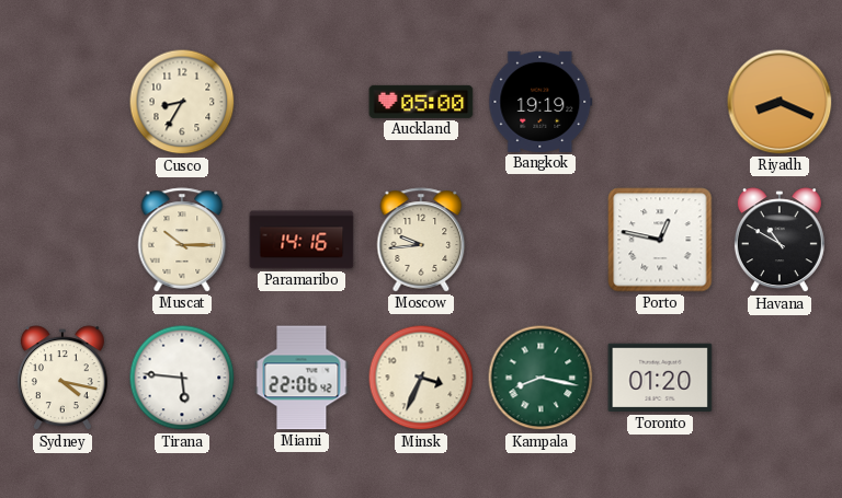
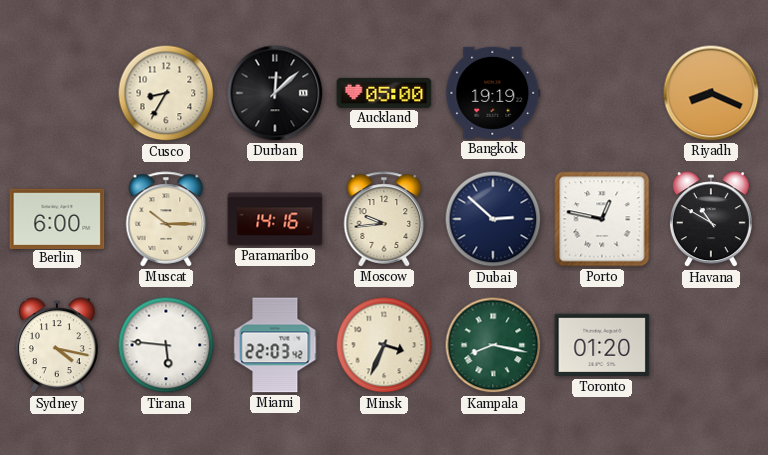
Durban: none -> 12:08
Berlin: none -> 6:00
Dubai: none -> 2:52
Miami: 22:06 -> 22:03
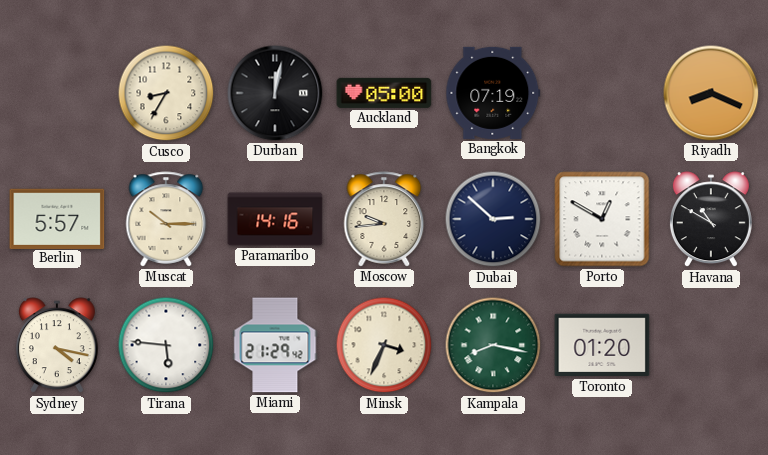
Durban: 12:08 -> 12:02
Bangkok: 19:19 -> 07:19
Berlin: 6:00 -> 5:57
Porto: 12:47 -> 12:50
Miami: 22:03 -> 21:29
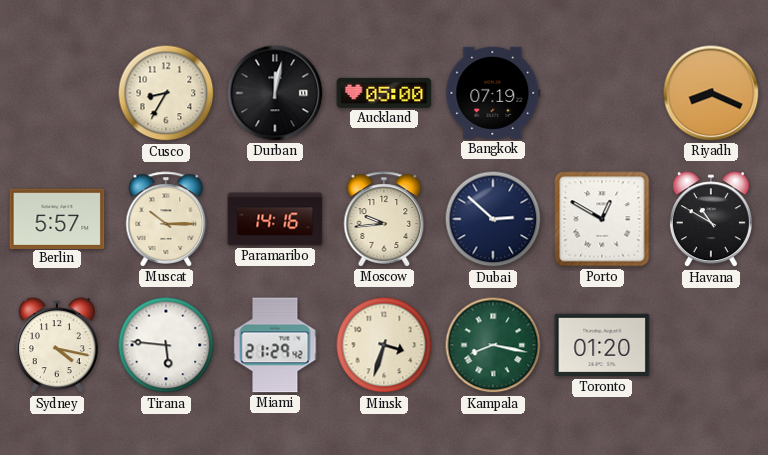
Minsk: 3:34 -> 3:33
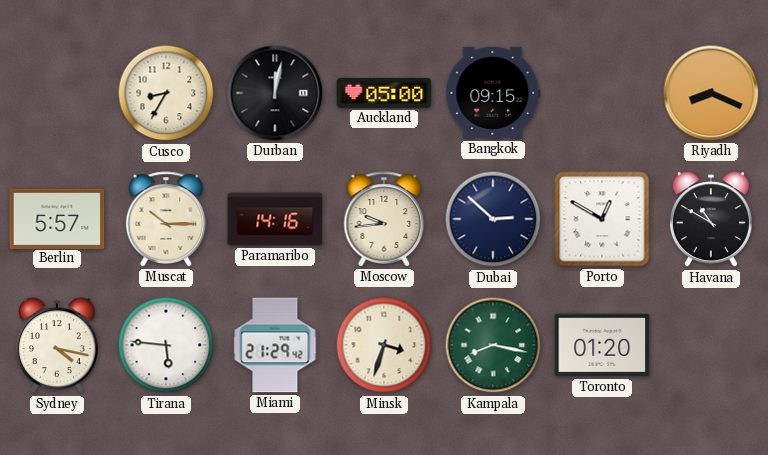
Bangkok: 07:19 -> 09:15
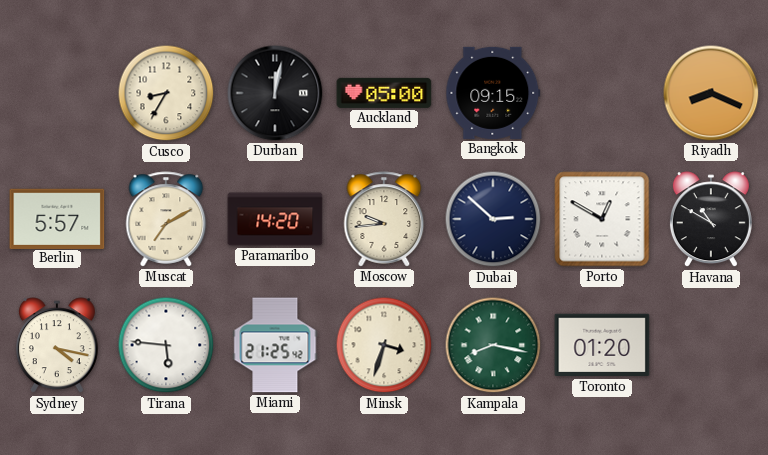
Muscat: 10:15 -> 7:10
Paramaribo: 14:16 -> 14:20
Miami: 21:29 -> 21:25
